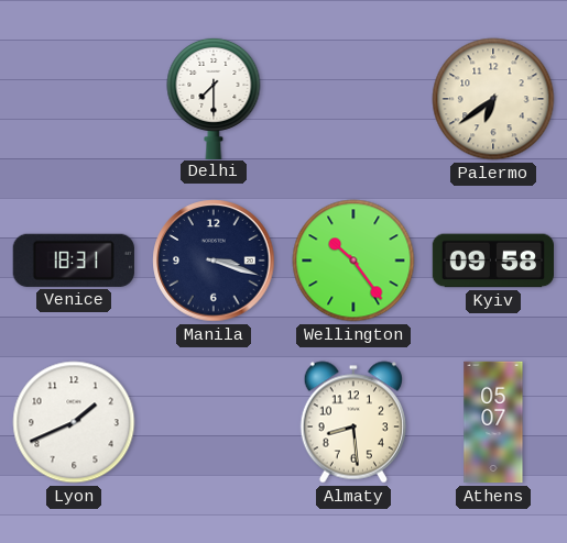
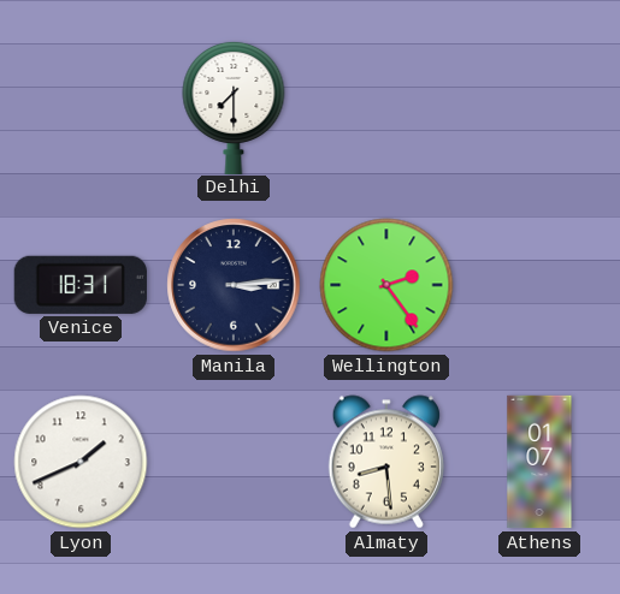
Palermo: 6:39 -> none
Manila: 3:18 -> 3:14
Wellington: 10:24 -> 2:24
Kyiv: 09:58 -> none
Athens: 05:07 -> 01:07
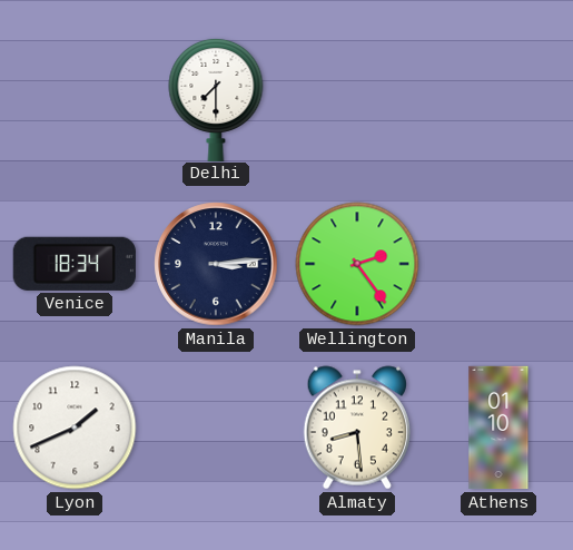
Venice: 18:31 -> 18:34
Athens: 01:07 -> 01:10
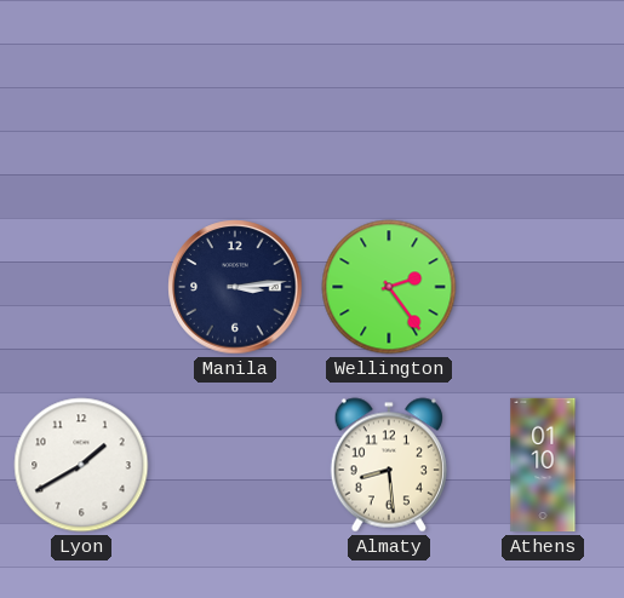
Delhi: 7:30 -> none
Venice: 18:34 -> none
Lyon: 1:41 -> 1:40
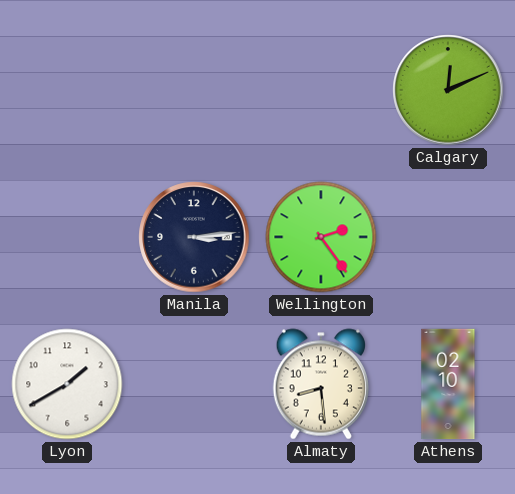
Calgary: none -> 12:11
Athens: 01:10 -> 02:10
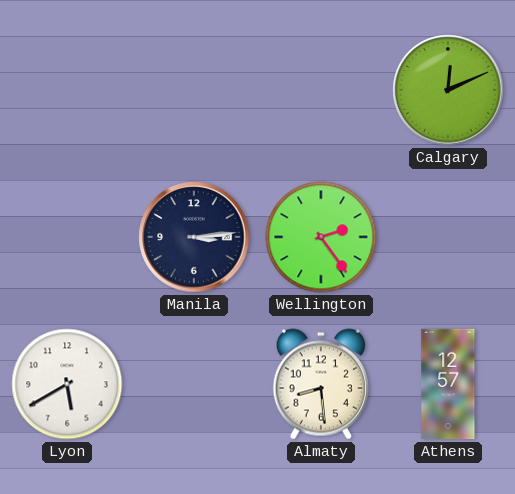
Lyon: 1:40 -> 5:40
Athens: 02:10 -> 12:57
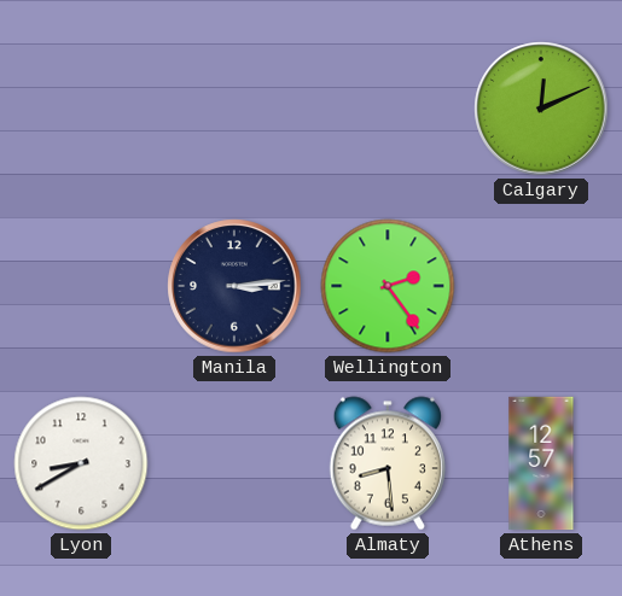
Lyon: 5:40 -> 8:40
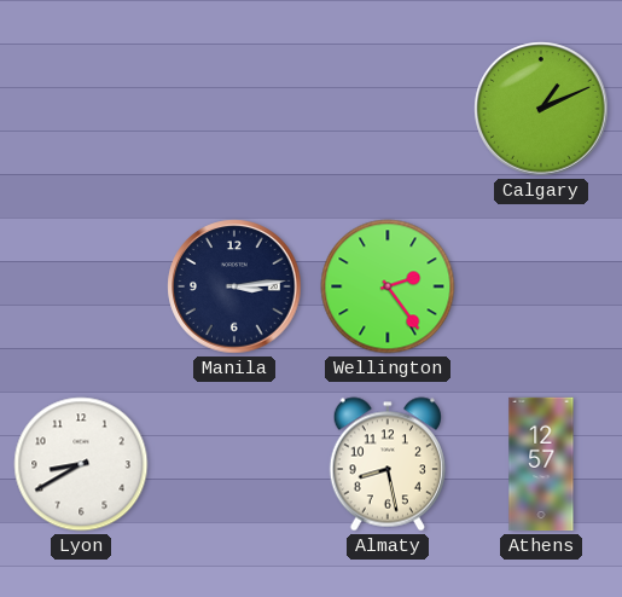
Calgary: 12:11 -> 1:11
Almaty: 8:29 -> 8:28
